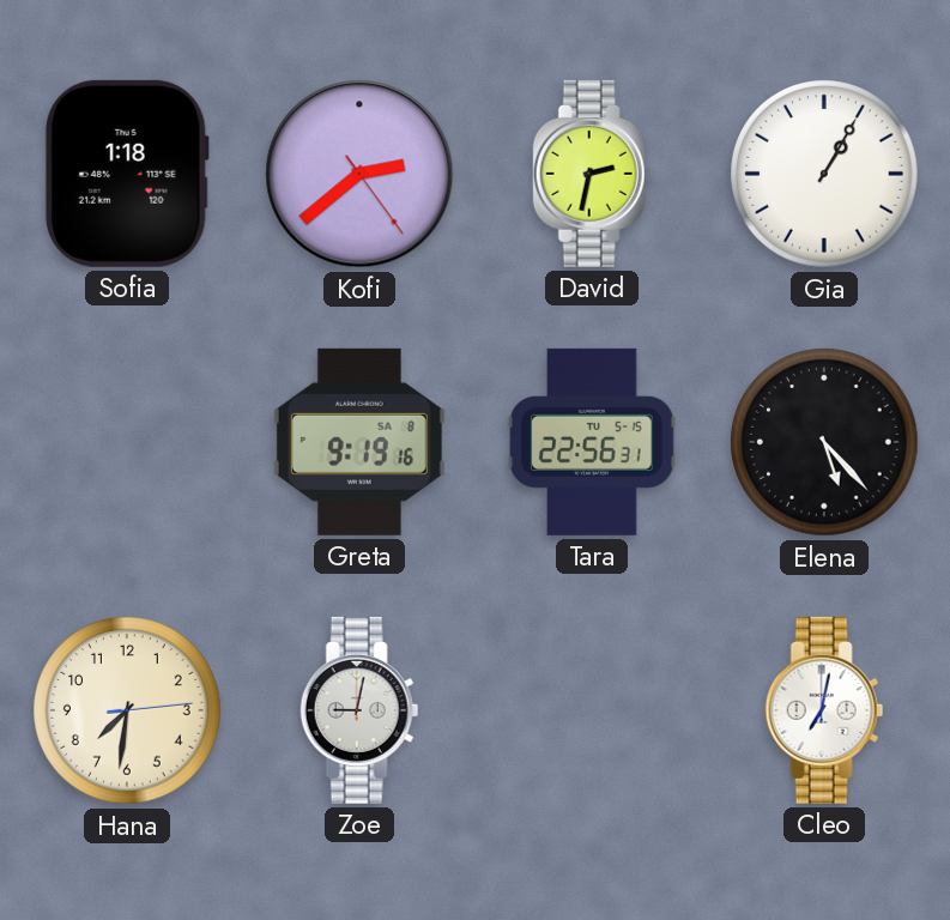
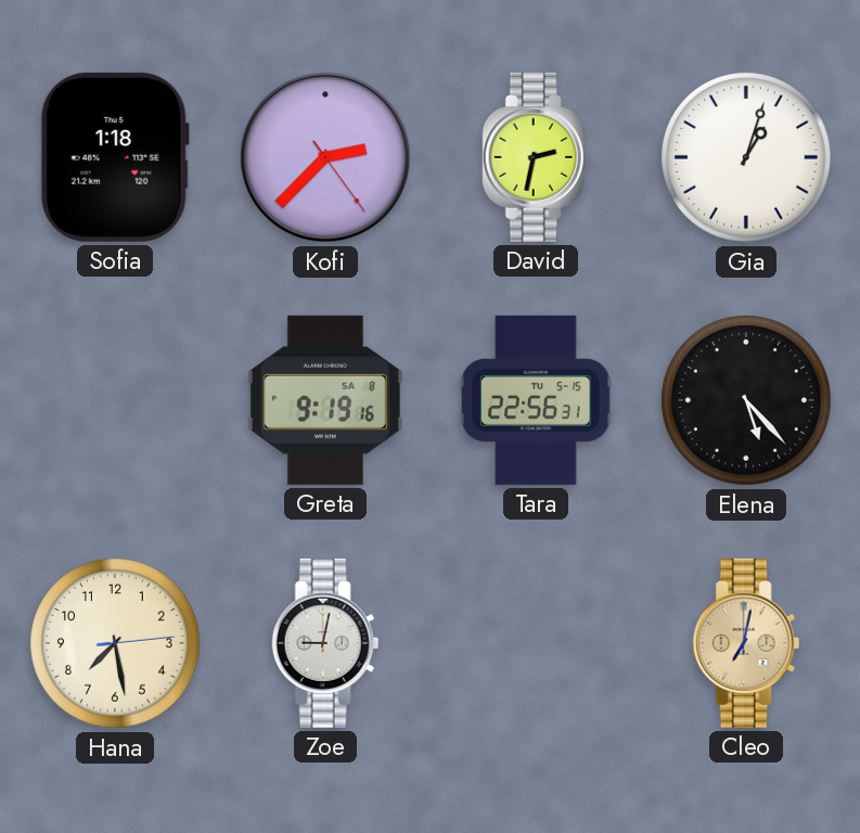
Kofi: 2:38 -> 2:37
Gia: 1:05 -> 1:03
Hana: 7:31 -> 7:28
Cleo dial: white -> champagne
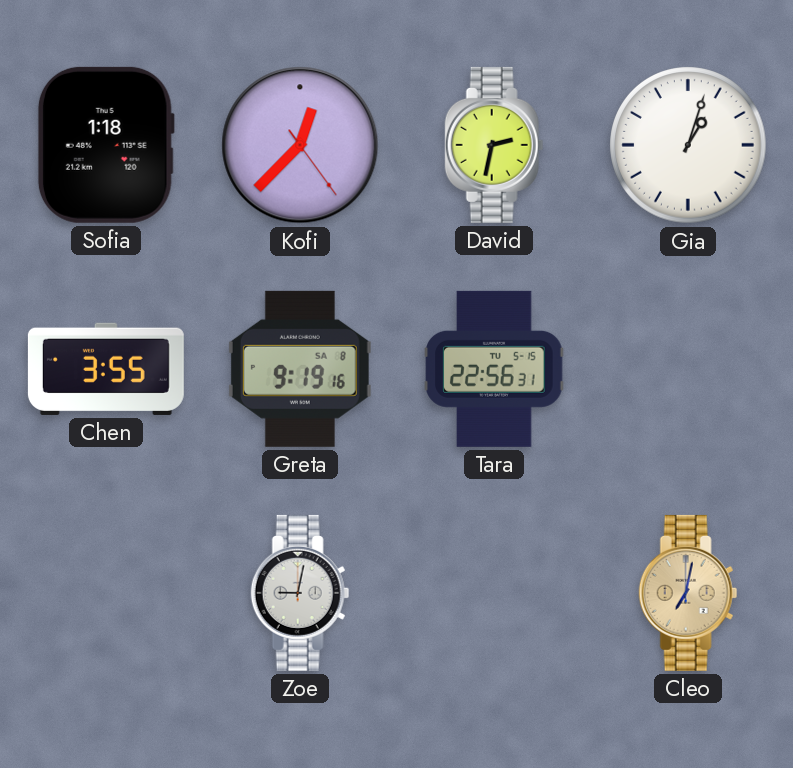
Kofi: 2:37 -> 12:37
Chen: none -> 3:55
Elena: 5:23 -> none
Hana: 7:28 -> none
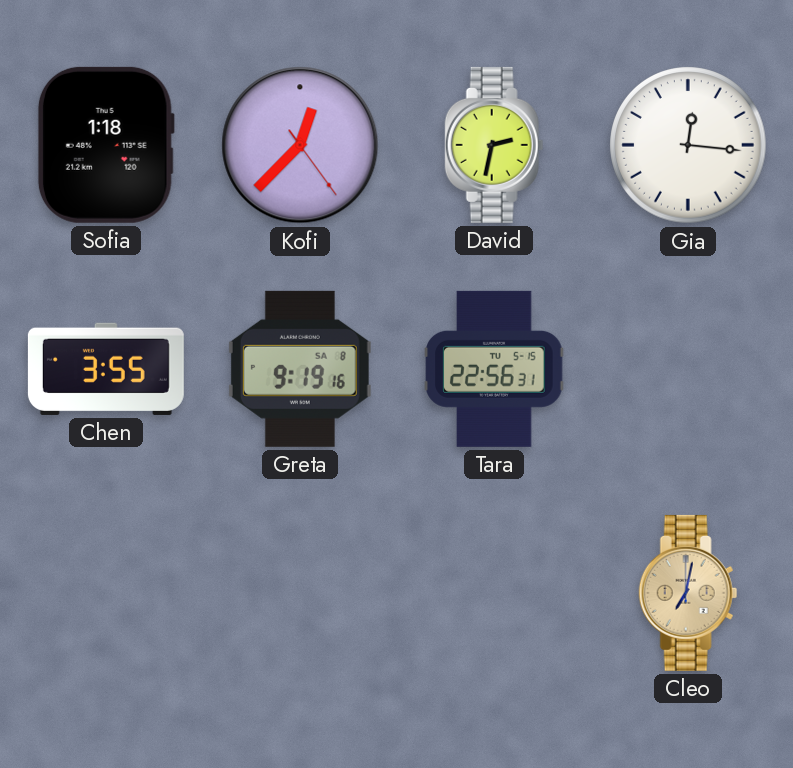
Gia: 1:03 -> 12:16
Zoe: 9:02 -> none
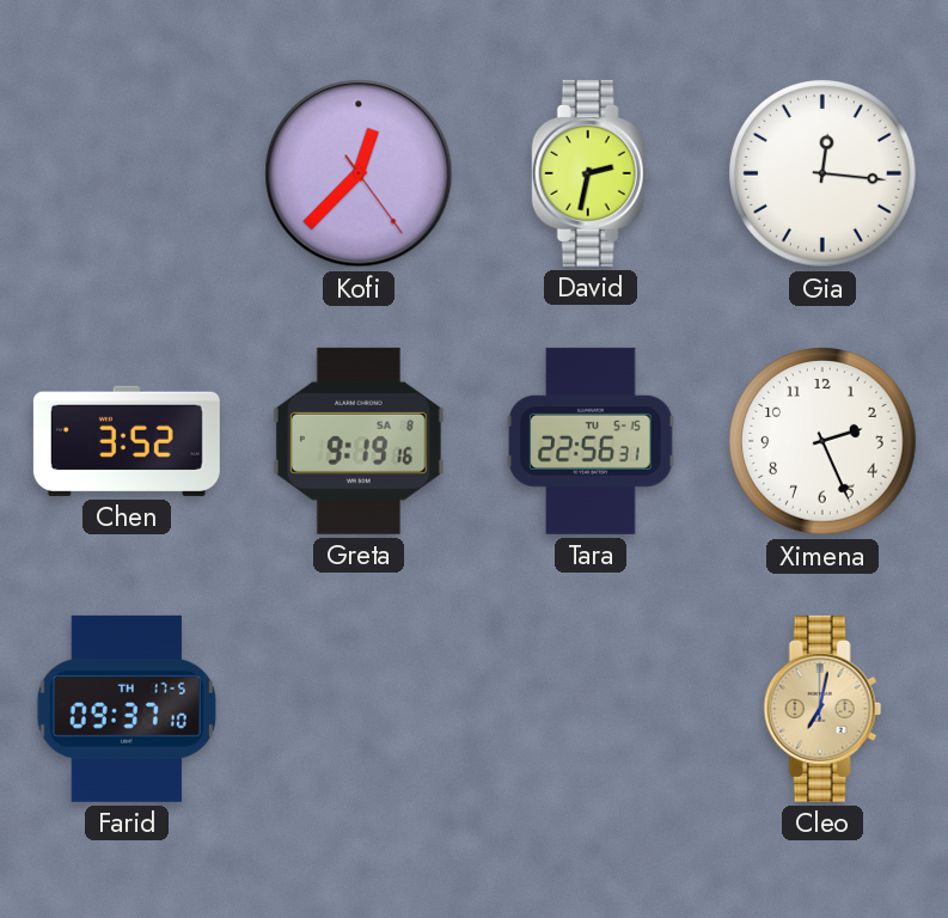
Sofia: 1:18 -> none
Chen: 3:55 -> 3:52
Ximena: none -> 2:26
Farid: none -> 09:37
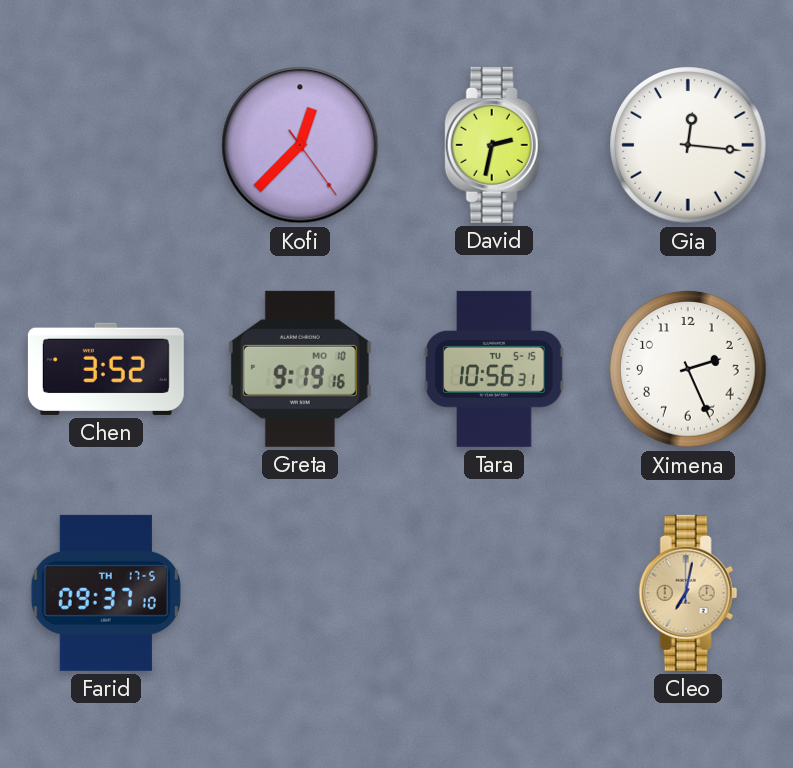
Greta date: SA 8 -> MO 10
Tara: 22:56 -> 10:56
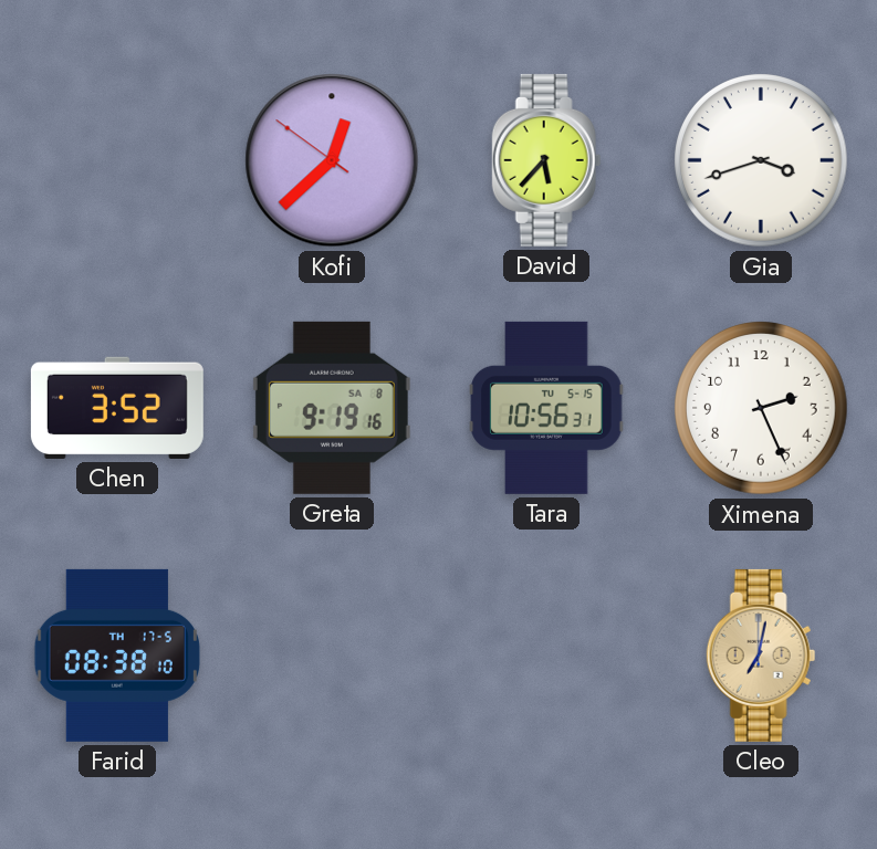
Kofi: 12:37:24 -> 12:37:51
David: 2:32 -> 5:37
Gia: 12:16 -> 3:42
Greta date: MO 10 -> SA 8
Farid: 09:37 -> 08:38
